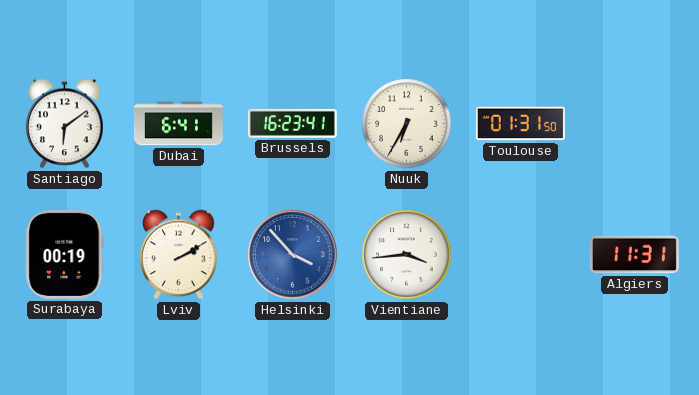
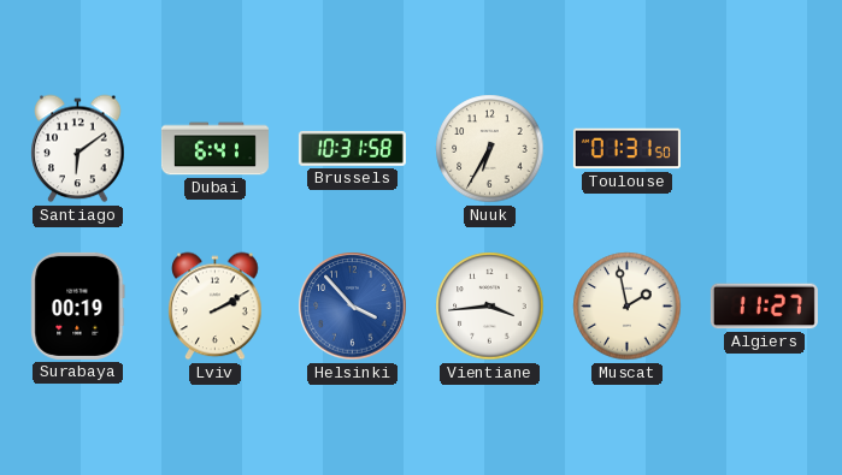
Brussels: 16:23 -> 10:31
Muscat: none -> 1:58
Algiers: 11:31 -> 11:27
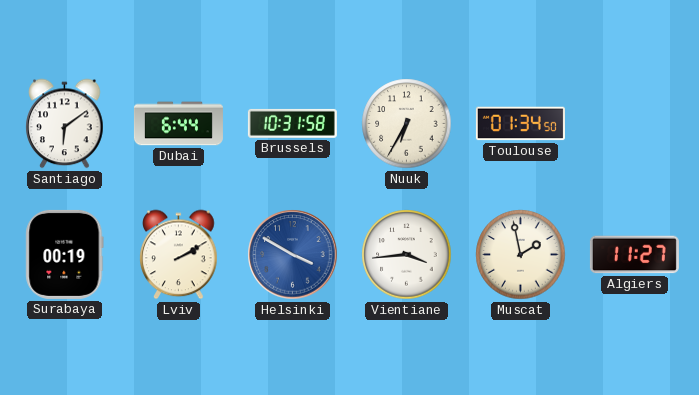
Dubai: 6:41 -> 6:44
Toulouse: 01:31 -> 01:34
Helsinki: 3:53 -> 3:50
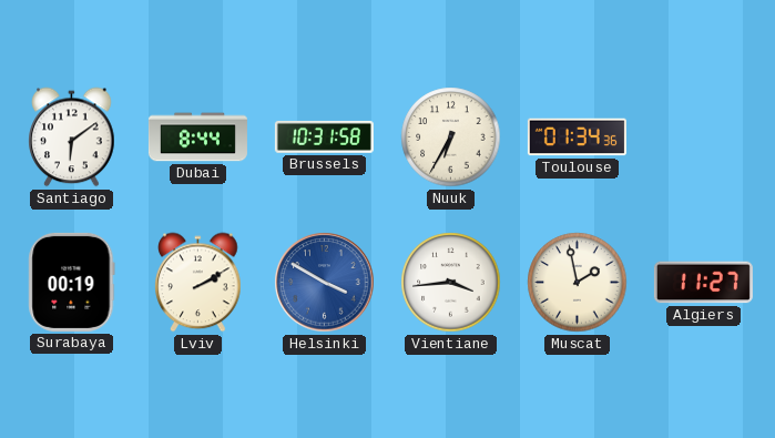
Dubai: 6:44 -> 8:44
Toulouse: 01:34:50 -> 01:34:36
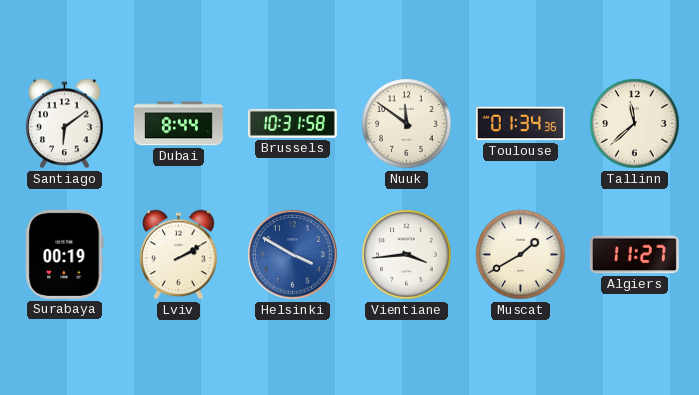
Nuuk: 6:35 -> 11:51
Tallinn: none -> 11:38
Muscat: 1:58 -> 1:40
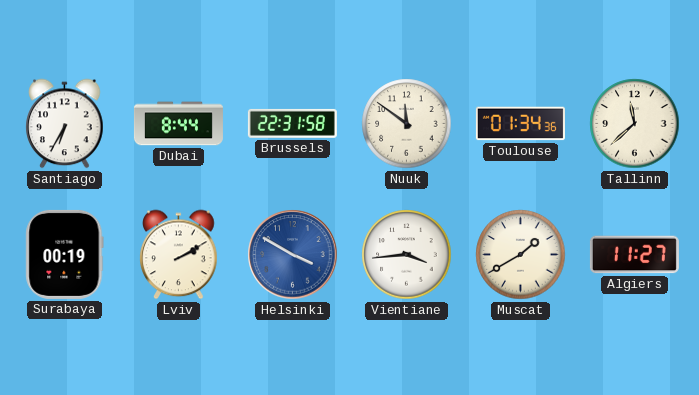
Santiago: 6:09 -> 6:35
Brussels: 10:31 -> 22:31
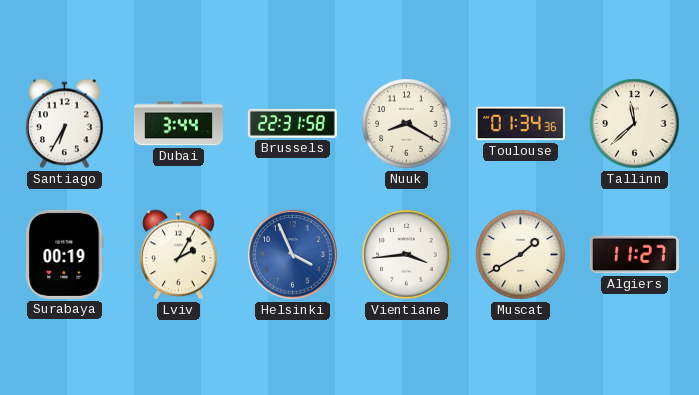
Dubai: 8:44 -> 3:44
Nuuk: 11:51 -> 8:20
Lviv: 2:10 -> 2:05
Helsinki: 3:50 -> 3:56
